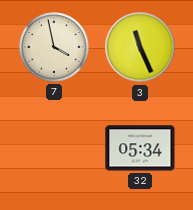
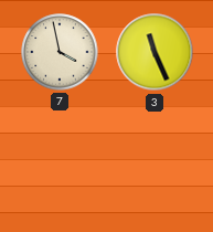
32: 05:34 -> none
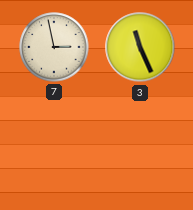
7: 3:58 -> 2:58
